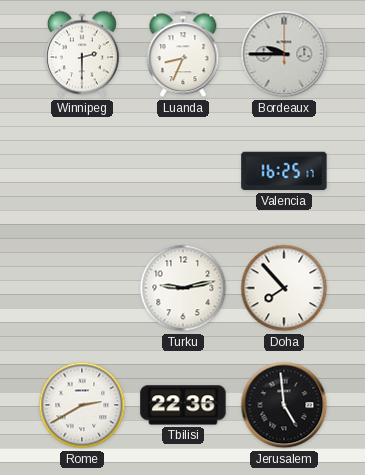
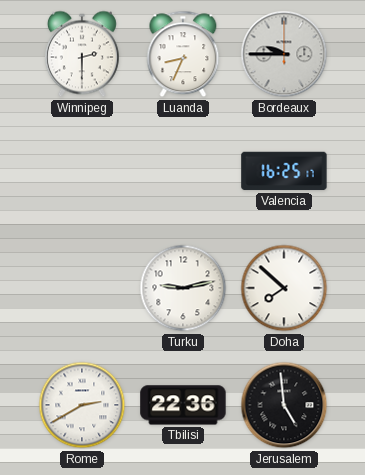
Doha: 7:53 -> 7:52
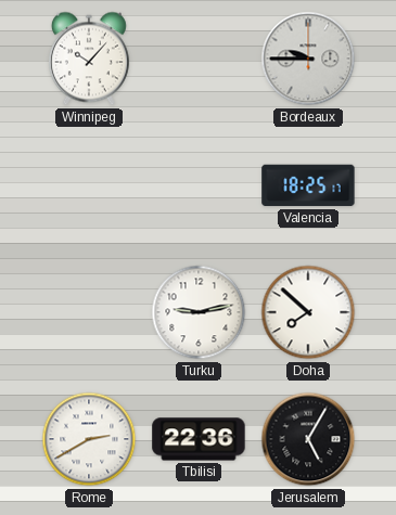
Winnipeg: 2:30 -> 10:07
Luanda: 8:34 -> none
Valencia: 16:25 -> 18:25
Jerusalem: 4:59 -> 5:05
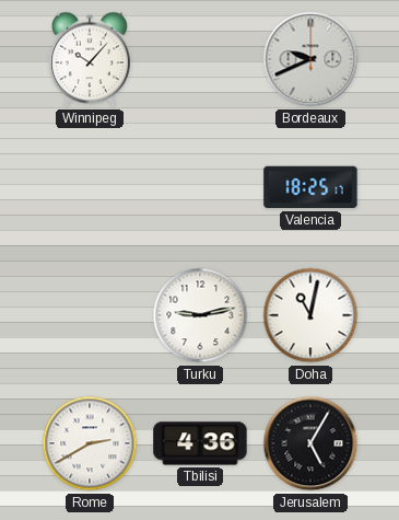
Bordeaux: 9:45 -> 9:41
Doha: 7:52 -> 11:02
Tbilisi: 22:36 -> 4:36
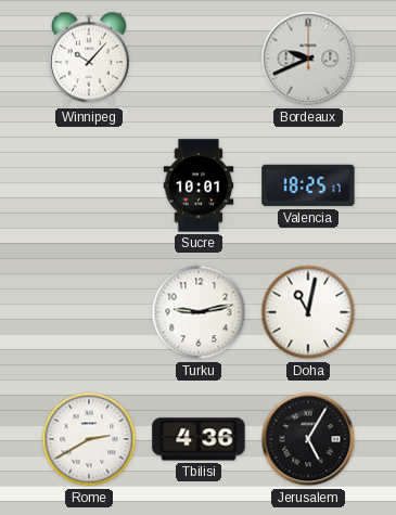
Sucre: none -> 10:01
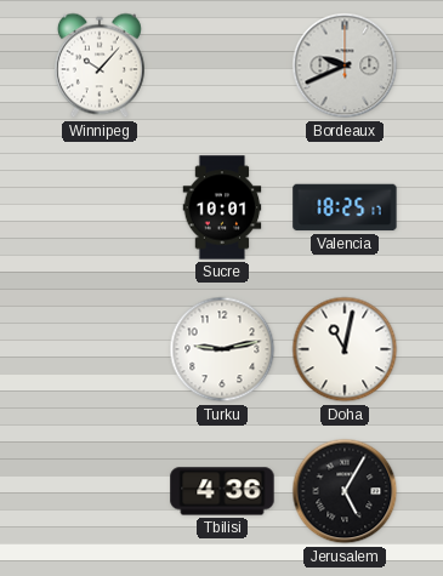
Rome: 2:40 -> none
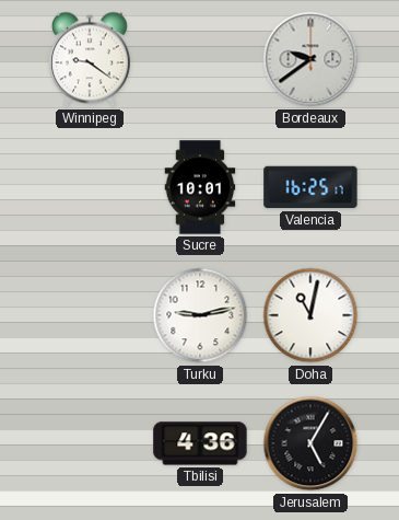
Winnipeg: 10:07 -> 9:21
Bordeaux: 9:41 -> 9:39
Valencia: 18:25 -> 16:25
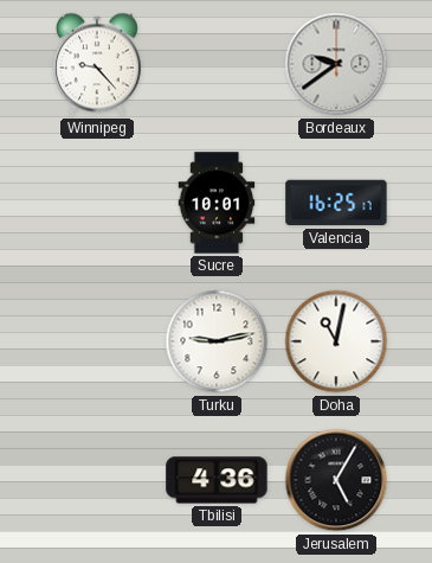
Winnipeg: 9:21 -> 9:23
